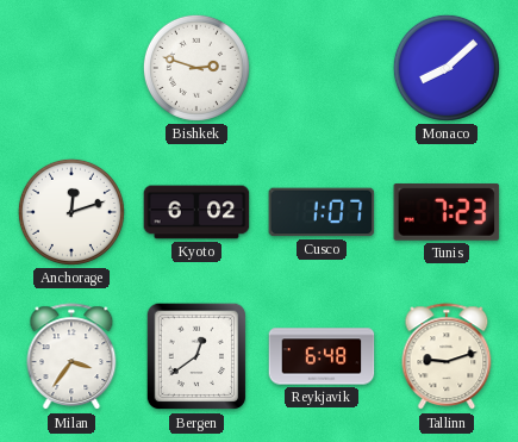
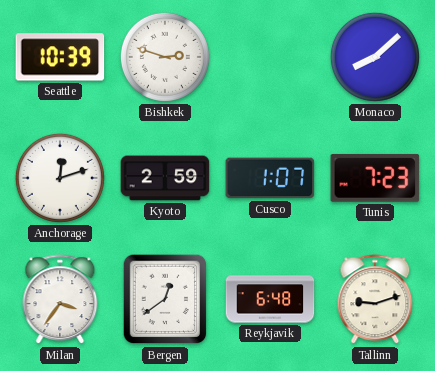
Seattle: none -> 10:39
Kyoto: 6:02 -> 2:59
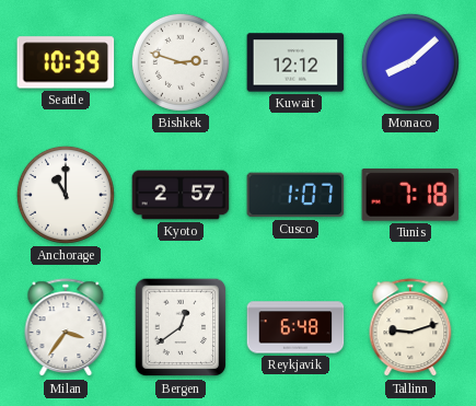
Kuwait: none -> 12:12
Anchorage: 12:12 -> 11:00
Kyoto: 2:59 -> 2:57
Tunis: 7:23 -> 7:18
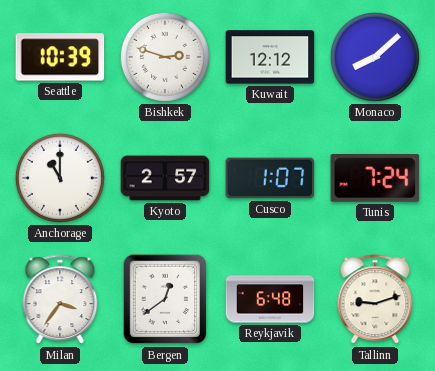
Tunis: 7:18 -> 7:24
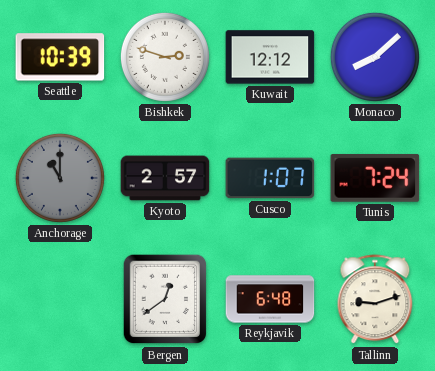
Anchorage dial: white -> grey
Milan: 3:36 -> none
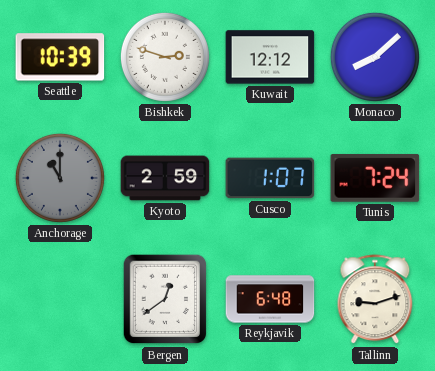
Kyoto: 2:57 -> 2:59
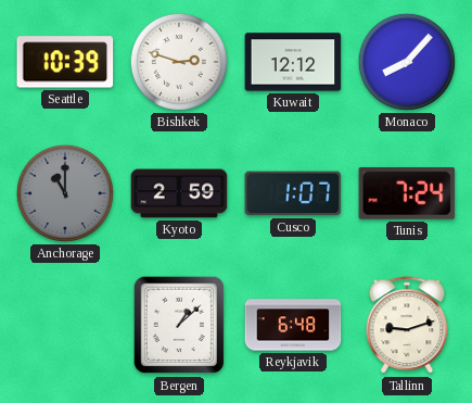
Monaco: 8:08 -> 8:07
Bergen: 12:39 -> 1:08
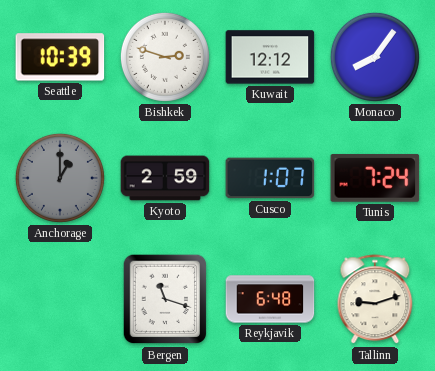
Monaco: 8:07 -> 8:06
Anchorage: 11:00 -> 1:00
Bergen: 1:08 -> 11:18
